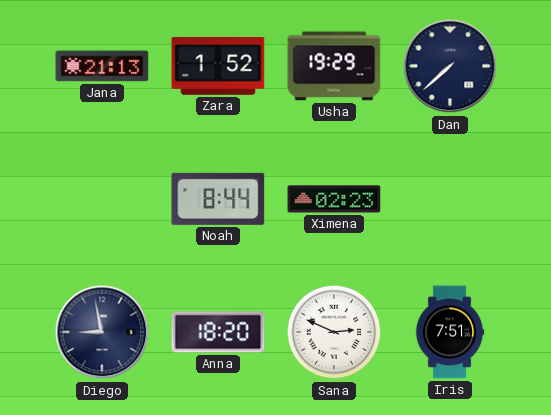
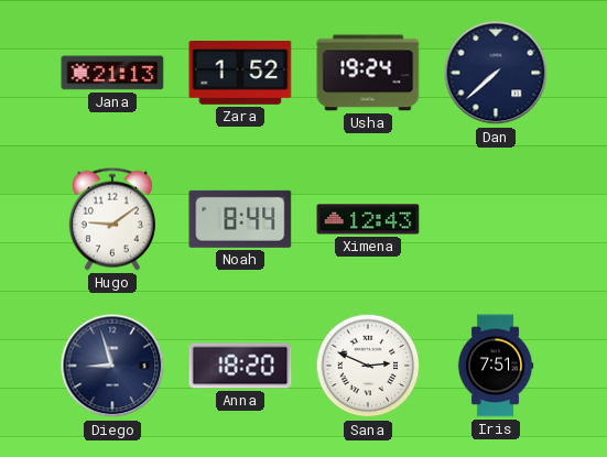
Usha: 19:29 -> 19:24
Hugo: none -> 9:09
Ximena: 02:23 -> 12:43
Diego: 8:58 -> 8:57
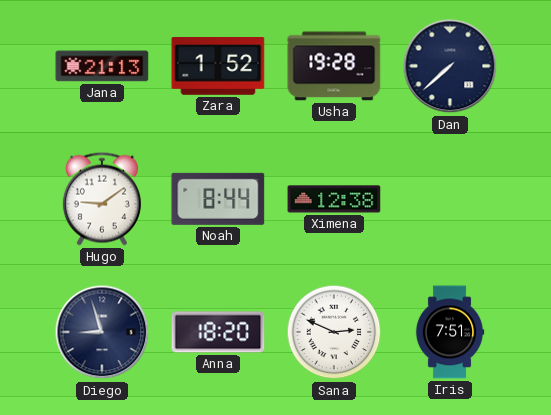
Usha: 19:24 -> 19:28
Ximena: 12:43 -> 12:38
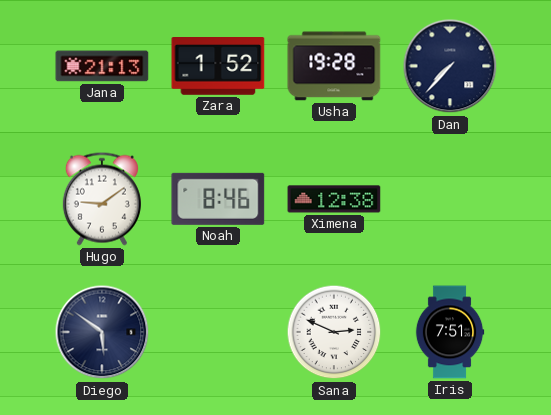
Dan: 7:38 -> 7:37
Noah: 8:44 -> 8:46
Diego: 8:57 -> 5:51
Anna: 18:20 -> none
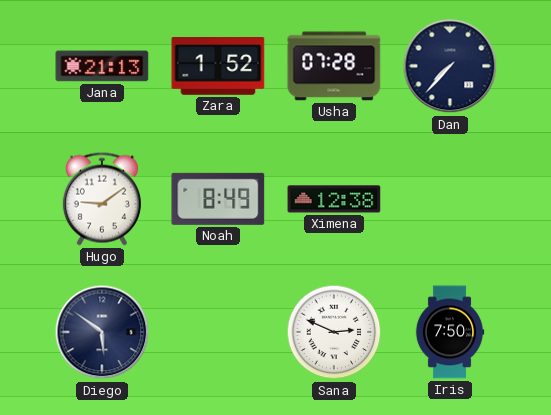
Usha: 19:28 -> 07:28
Noah: 8:46 -> 8:49
Iris: 7:51 -> 7:50
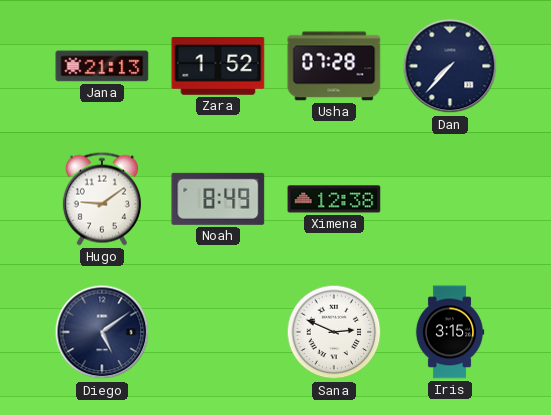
Diego: 5:51 -> 5:09
Iris: 7:50 -> 3:15
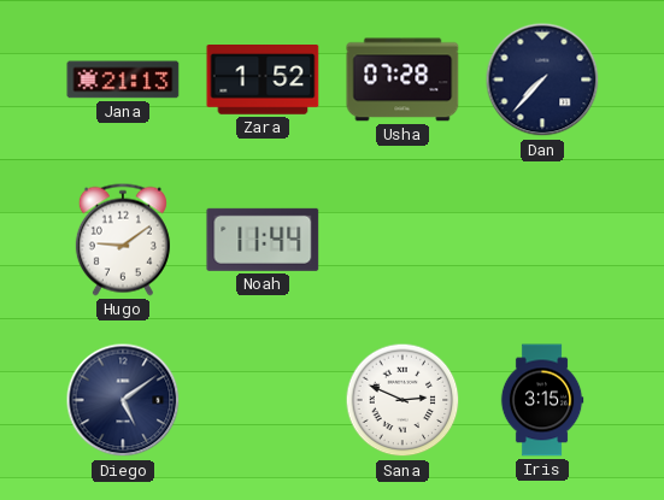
Noah: 8:49 -> 11:44
Ximena: 12:38 -> none
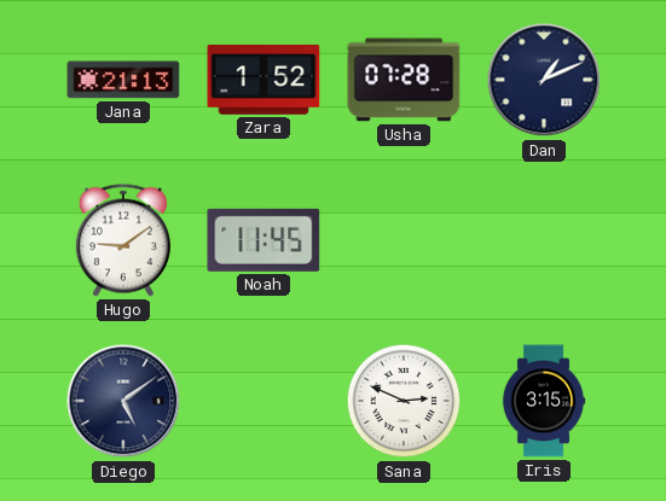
Dan: 7:37 -> 1:11
Noah: 11:44 -> 11:45
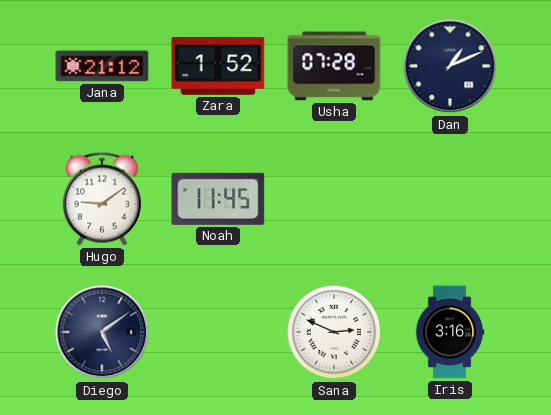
Jana: 21:13 -> 21:12
Iris: 3:15 -> 3:16
